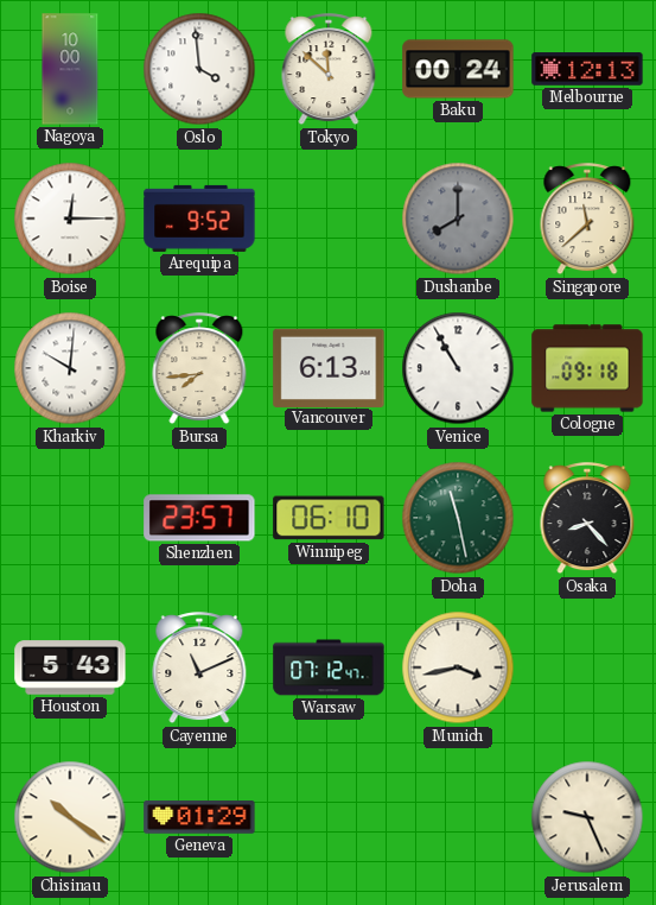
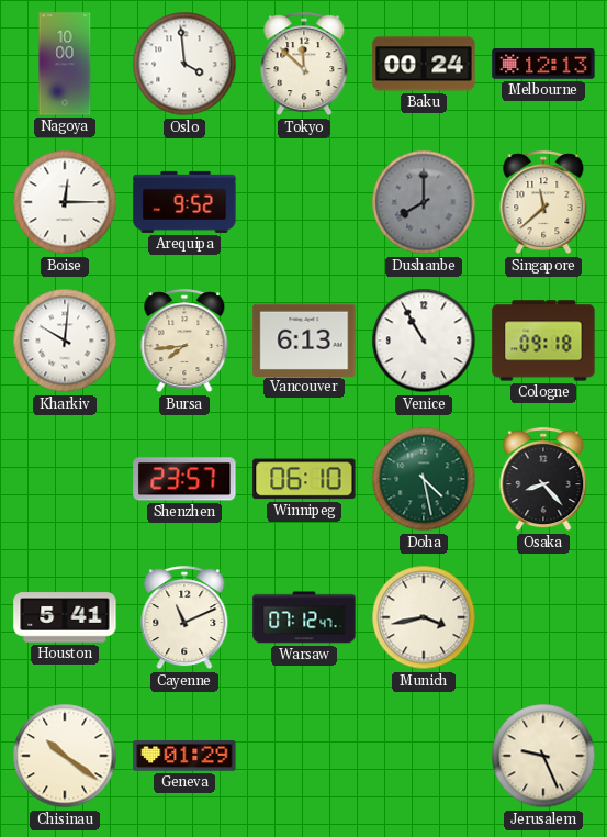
Doha: 11:28 -> 4:28
Houston: 5:43 -> 5:41
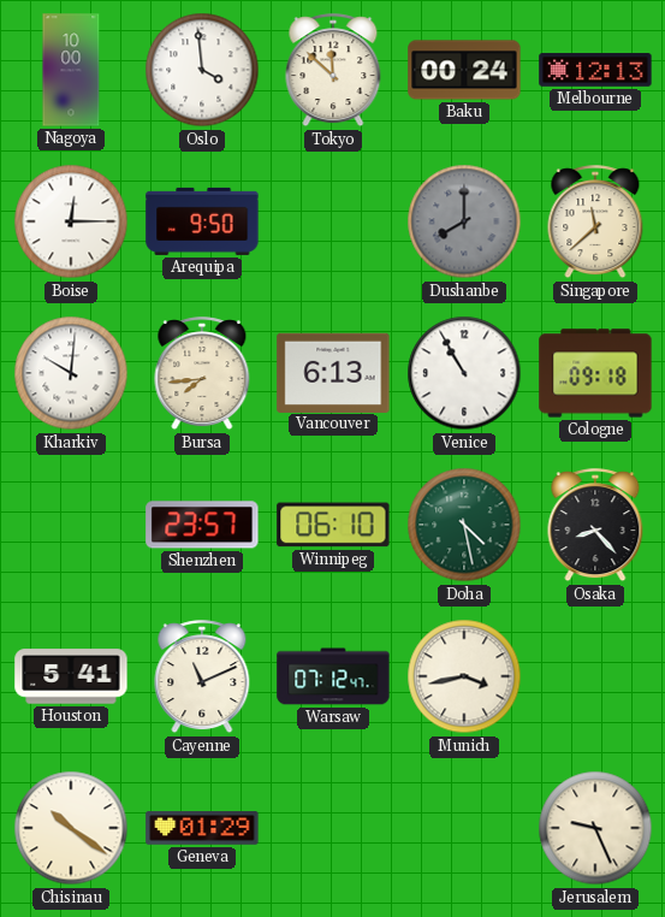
Arequipa: 9:52 -> 9:50
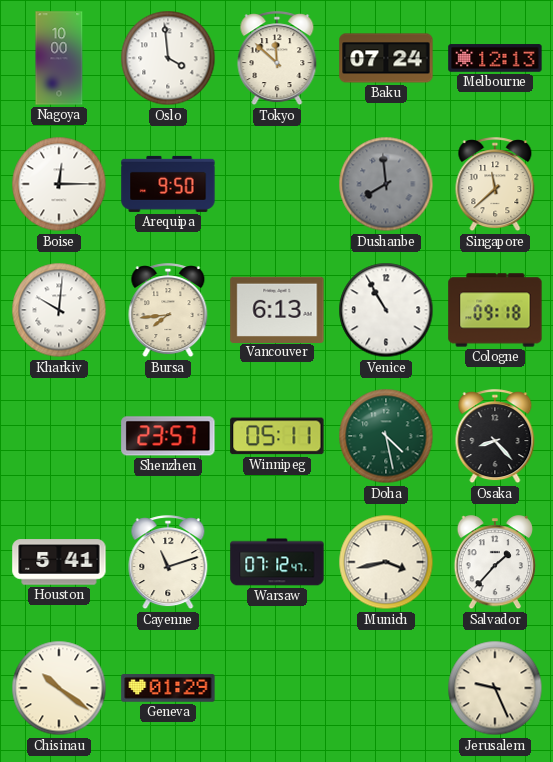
Baku: 00:24 -> 07:24
Dushanbe: 8:00 -> 7:59
Winnipeg: 06:10 -> 05:11
Cayenne: 11:11 -> 11:12
Salvador: none -> 1:37
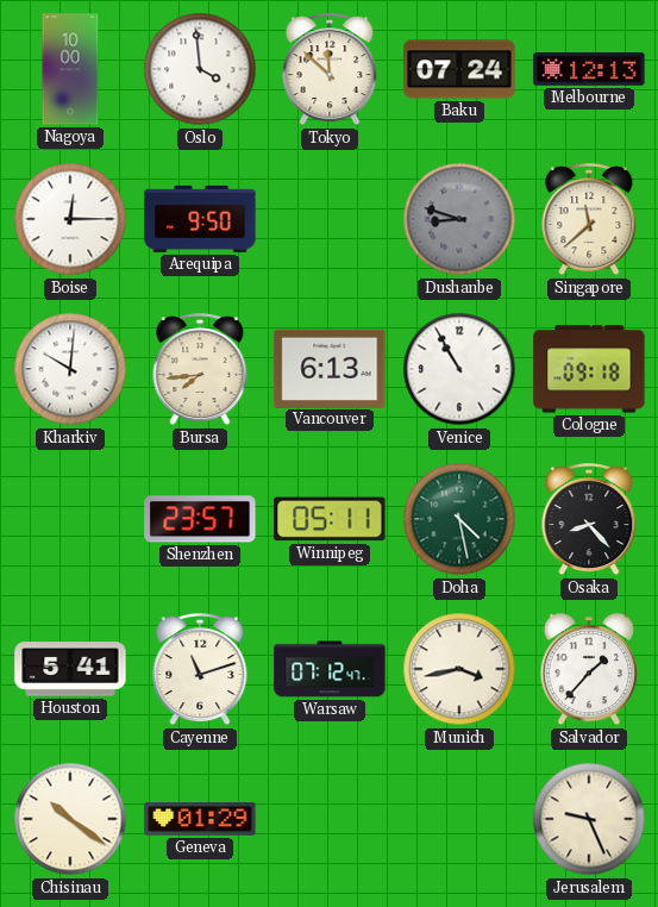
Dushanbe: 7:59 -> 8:48
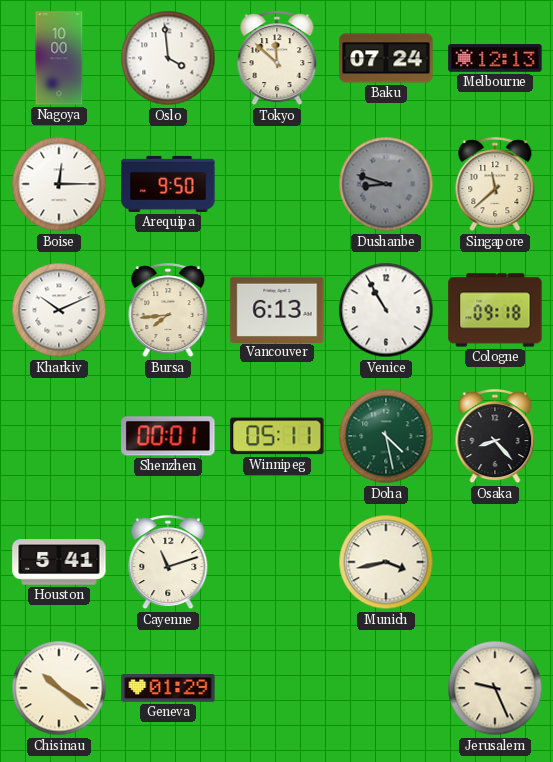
Kharkiv: 10:01 -> 10:11
Shenzhen: 23:57 -> 00:01
Warsaw: 07:12 -> none
Salvador: 1:37 -> none
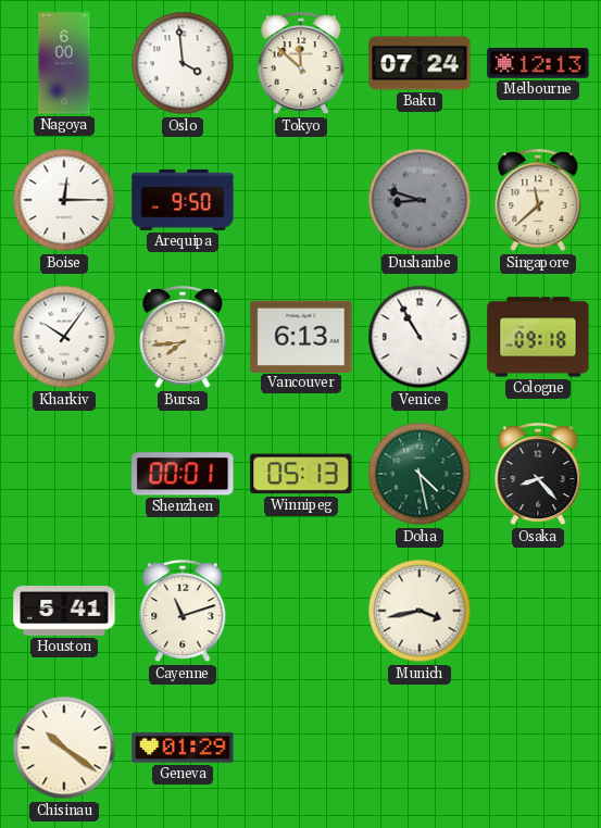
Nagoya: 10:00 -> 6:00
Kharkiv: 10:11 -> 10:06
Winnipeg: 05:11 -> 05:13
Jerusalem: 9:26 -> none
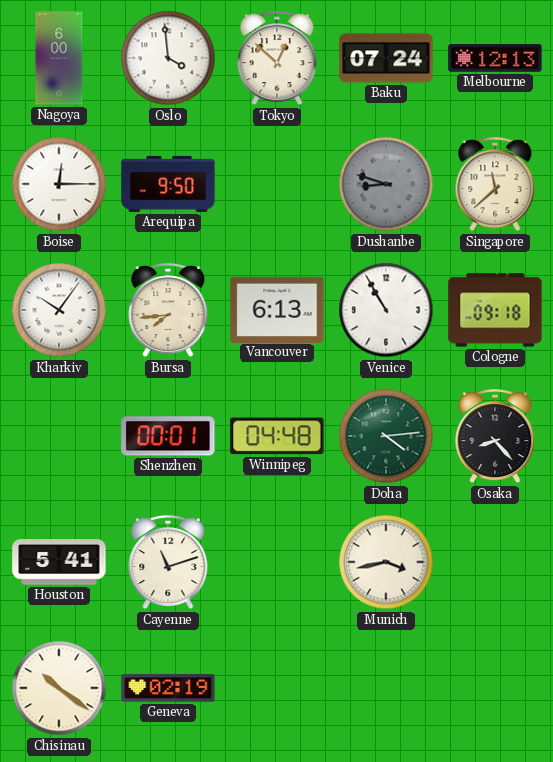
Tokyo: 11:52 -> 12:52
Winnipeg: 05:13 -> 04:48
Doha: 4:28 -> 4:14
Geneva: 01:29 -> 02:19
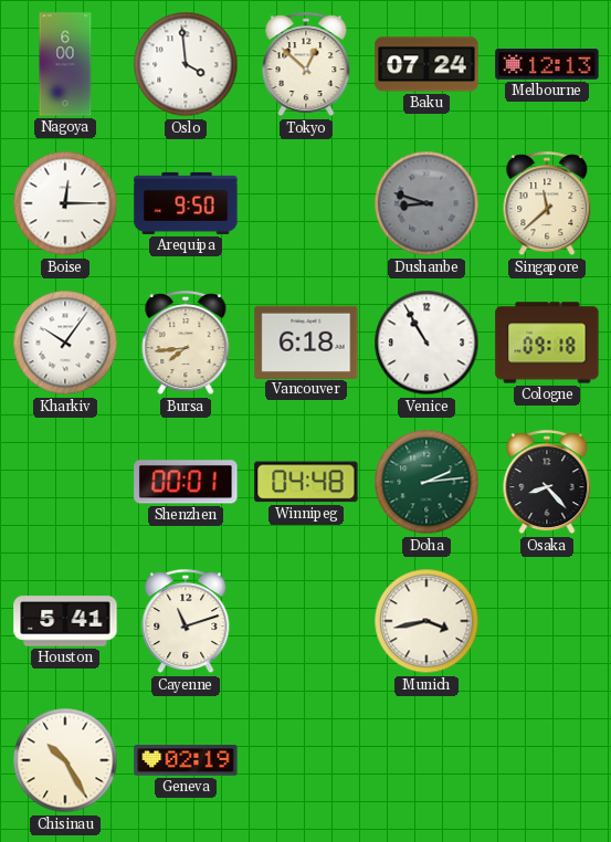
Vancouver: 6:13 -> 6:18
Doha: 4:14 -> 2:14
Chisinau: 10:21 -> 10:25
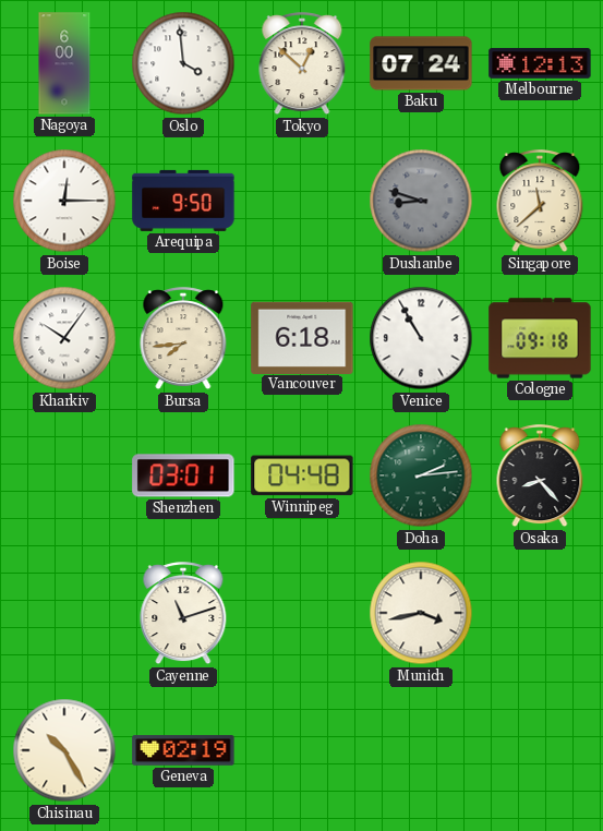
Shenzhen: 00:01 -> 03:01
Houston: 5:41 -> none
